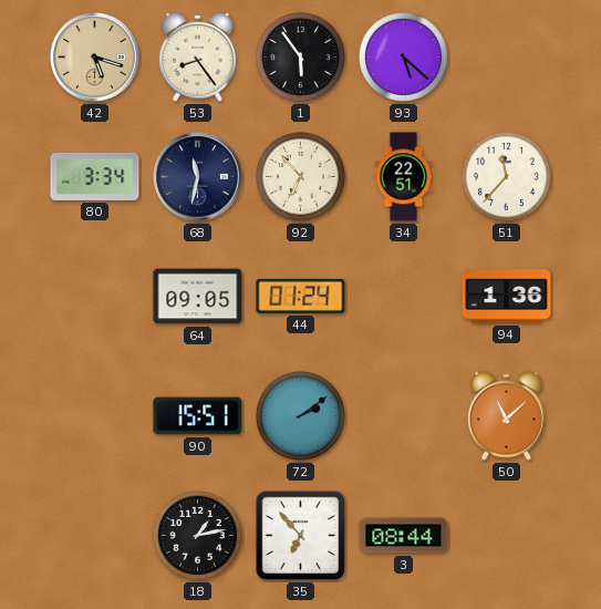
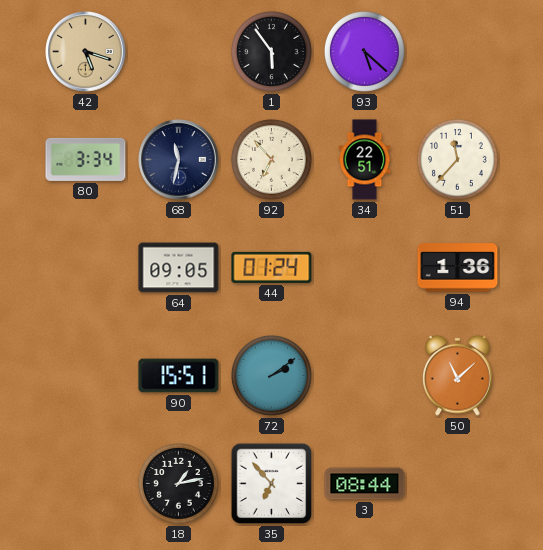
53: 8:24 -> none
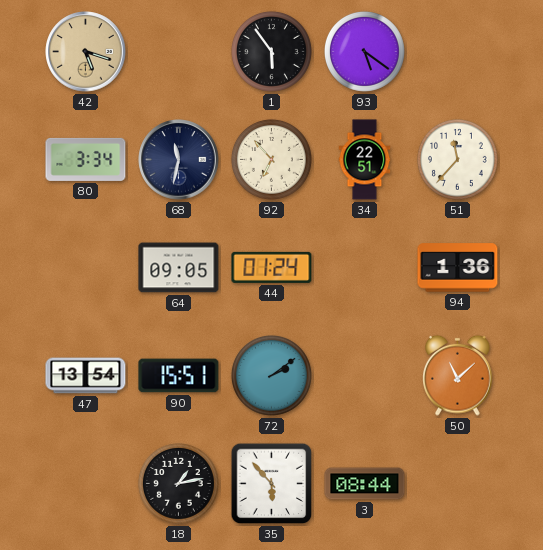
93: 5:22 -> 5:21
47: none -> 13:54
35: 6:53 -> 5:53
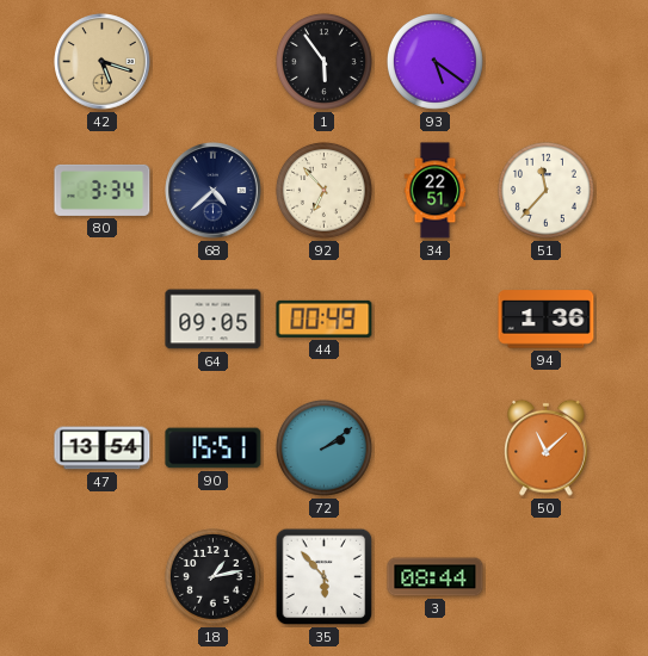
68: 11:32 -> 4:38
44: 01:24 -> 00:49
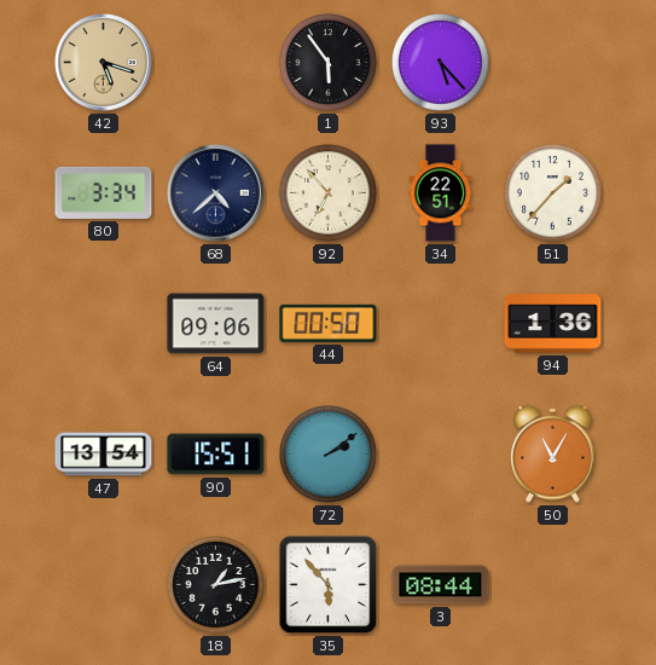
93: 5:21 -> 5:23
51: 11:37 -> 1:37
64: 09:05 -> 09:06
44: 00:49 -> 00:50
50: 11:08 -> 11:05
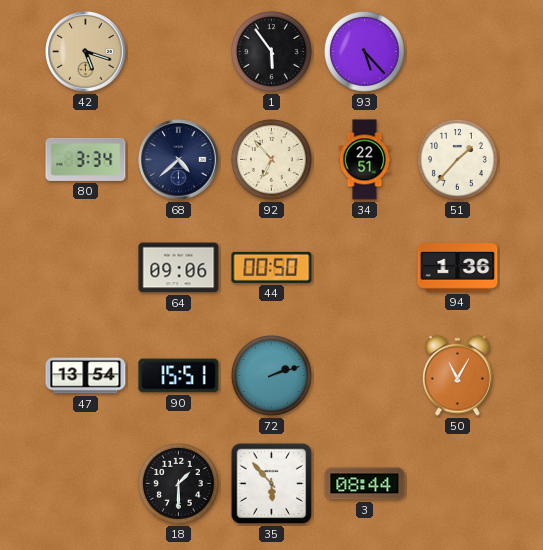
72: 2:09 -> 2:12
18: 1:13 -> 1:30
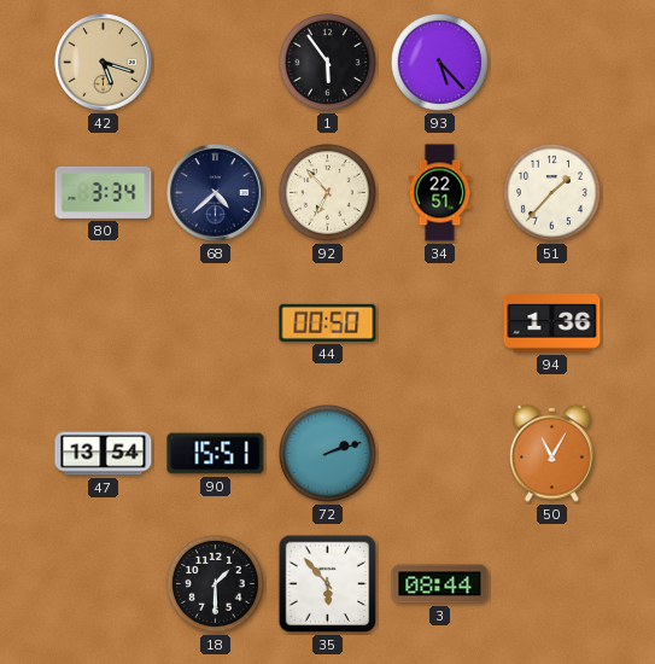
64: 09:06 -> none
